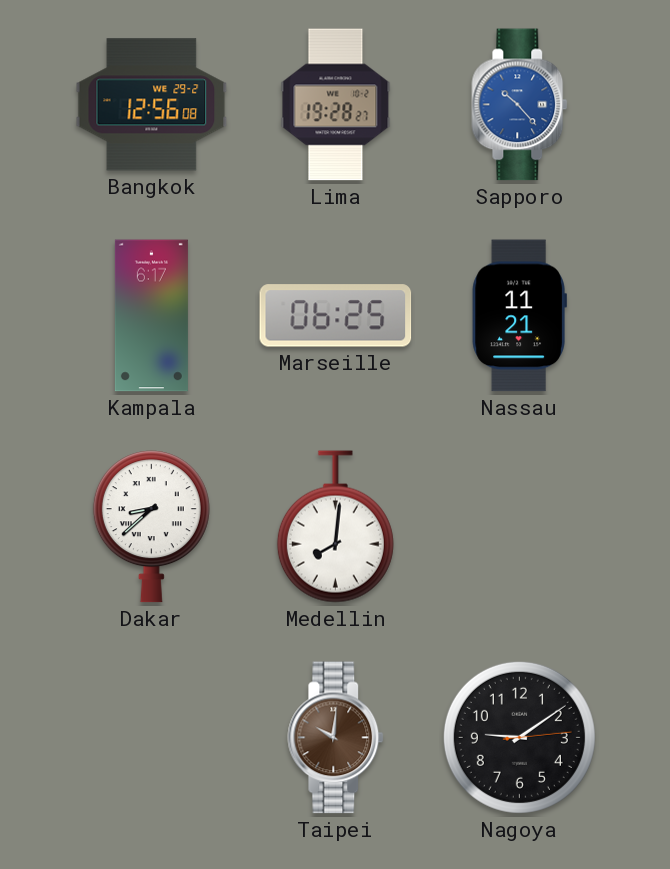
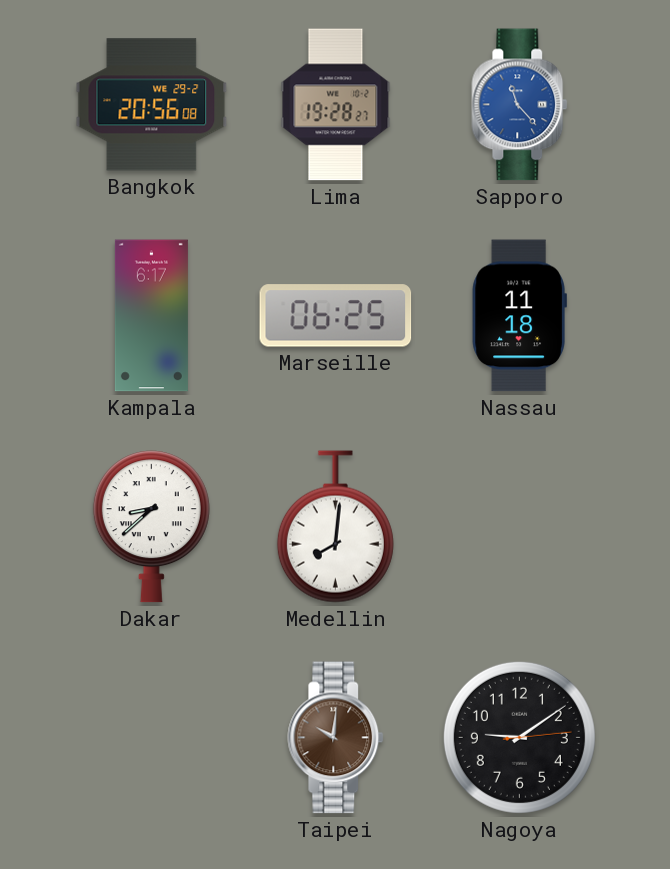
Bangkok: 12:56 -> 20:56
Sapporo: 10:23 -> 11:23
Nassau: 11:21 -> 11:18
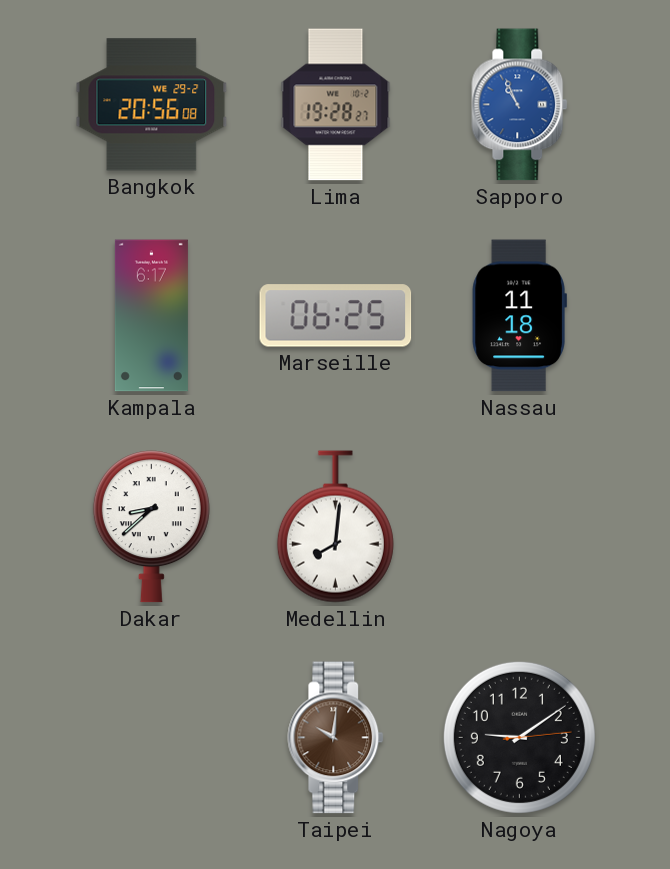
Sapporo: 11:23 -> 10:56
